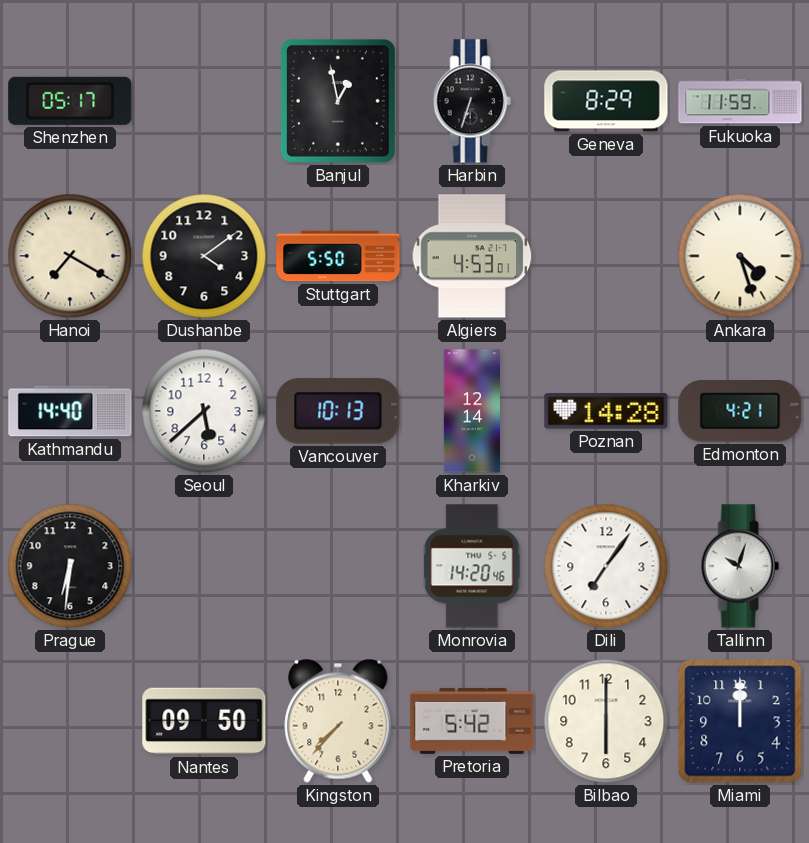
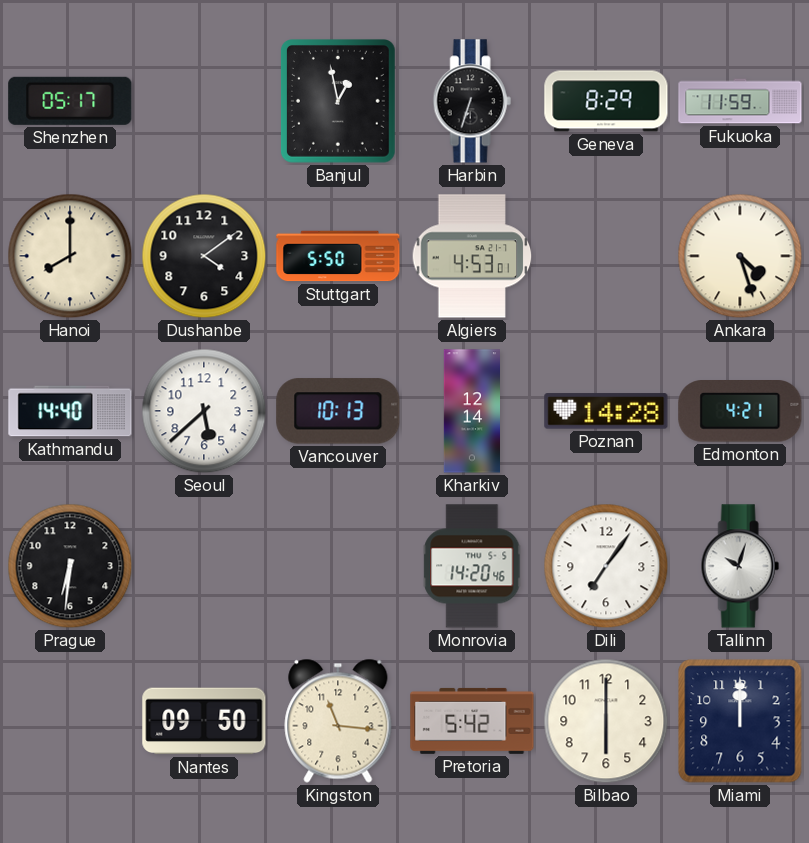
Hanoi: 7:20 -> 8:00
Kingston: 7:37 -> 11:16
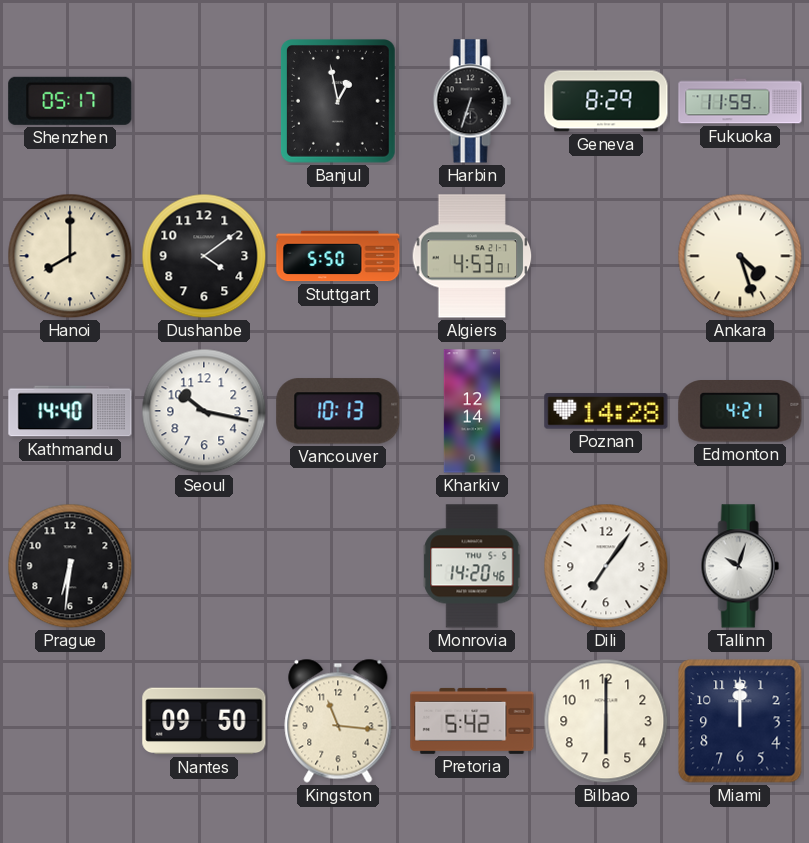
Seoul: 5:38 -> 10:17
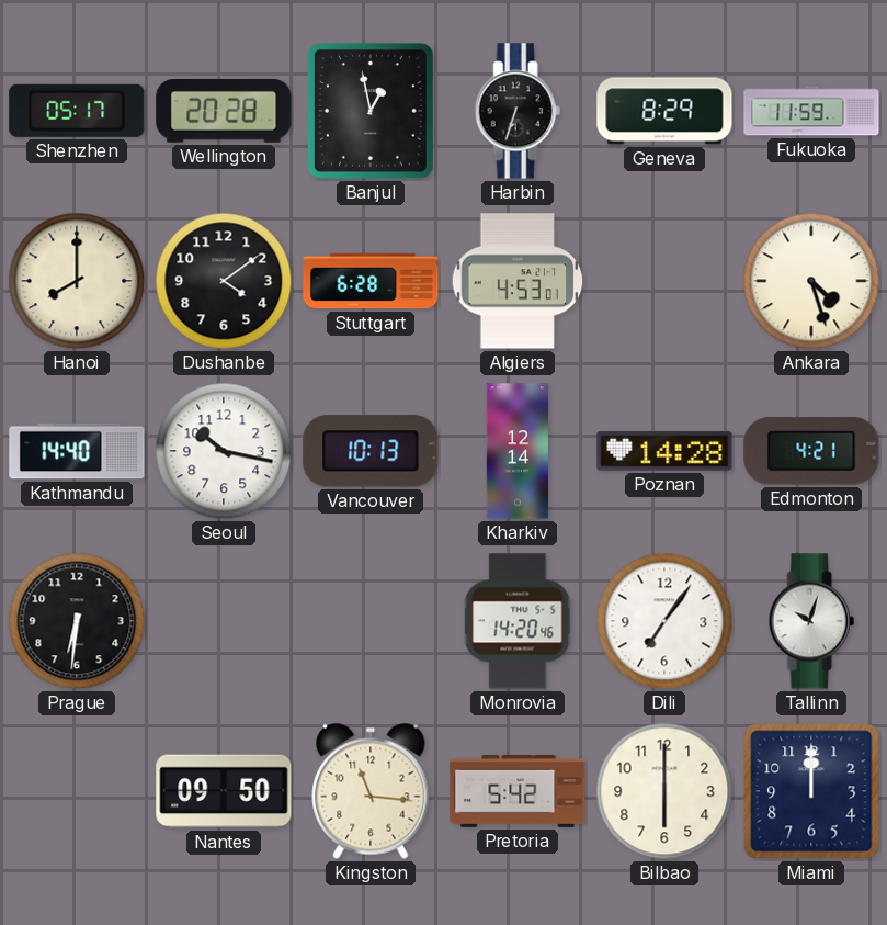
Wellington: none -> 20:28
Stuttgart: 5:50 -> 6:28
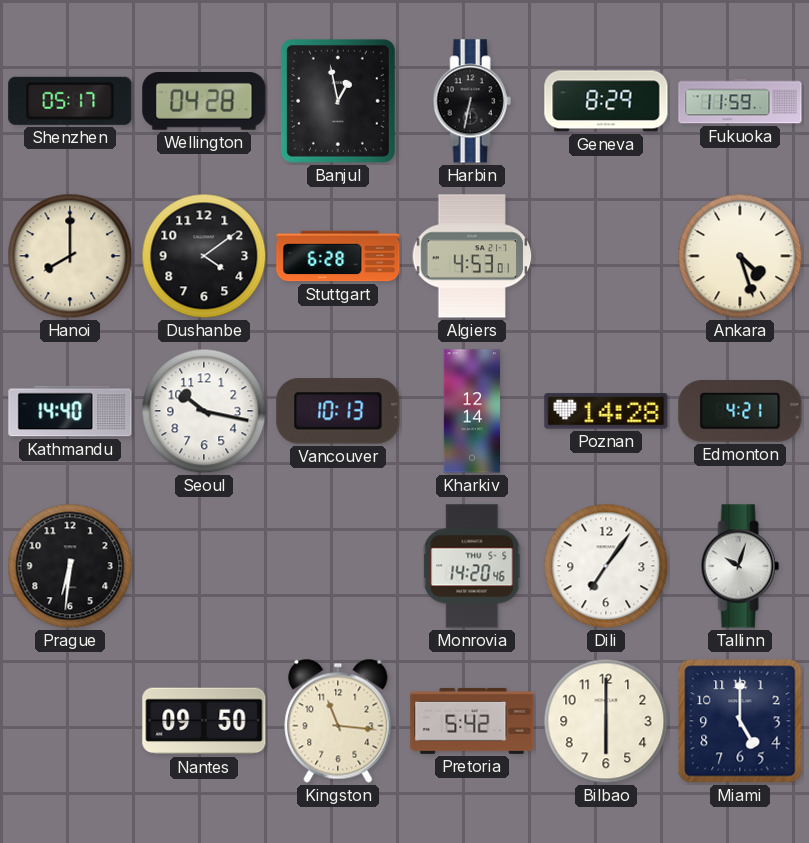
Wellington: 20:28 -> 04:28
Harbin: 6:33 -> 6:32
Miami: 12:00 -> 5:00
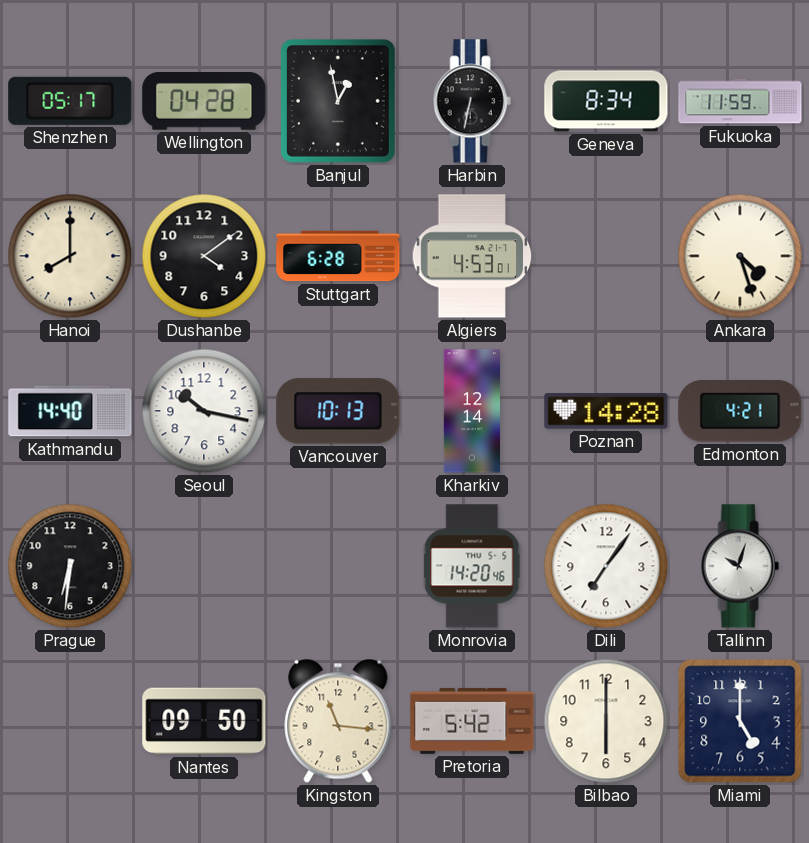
Geneva: 8:29 -> 8:34
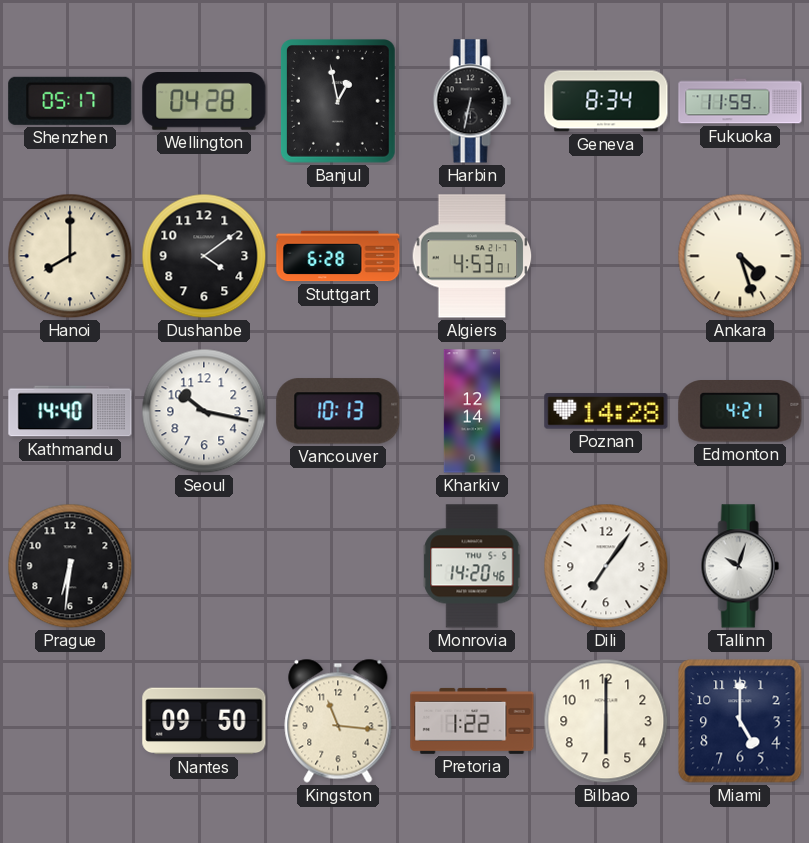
Pretoria: 5:42 -> 1:22
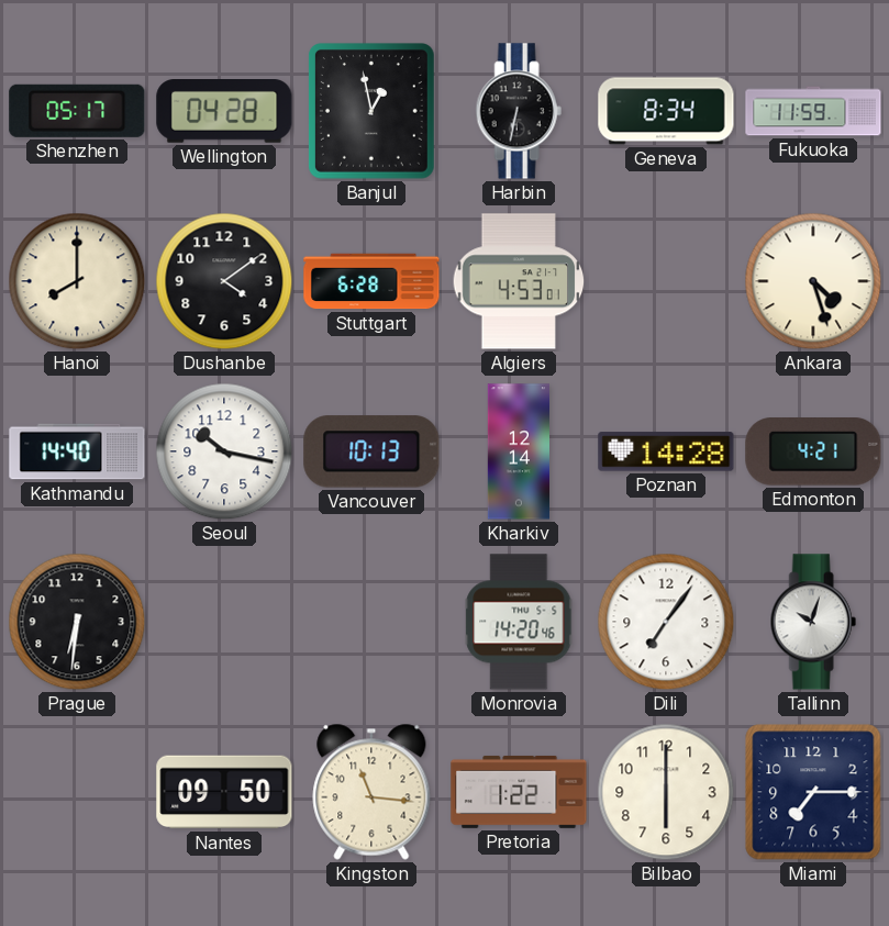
Miami: 5:00 -> 7:15
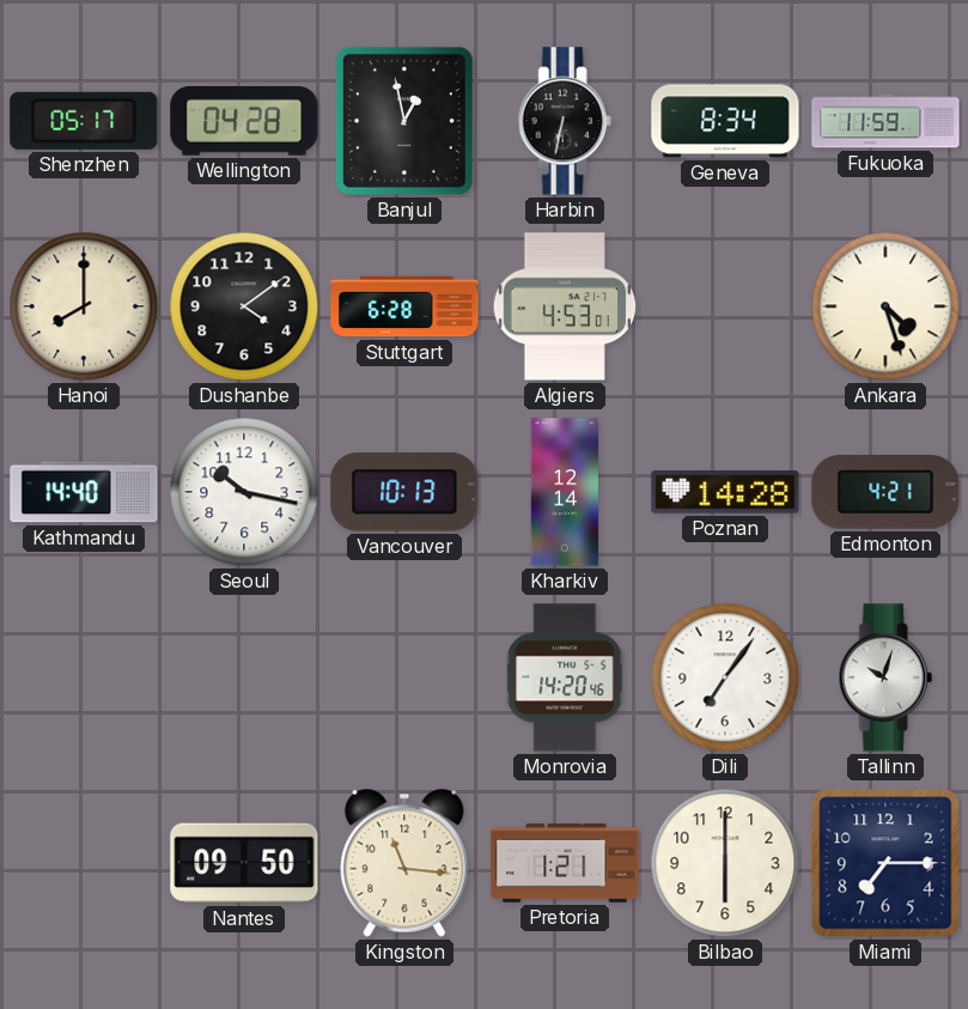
Prague: 6:31 -> none
Pretoria: 1:22 -> 1:21
